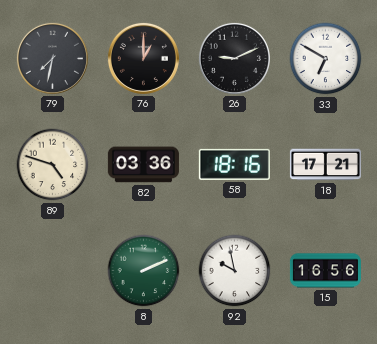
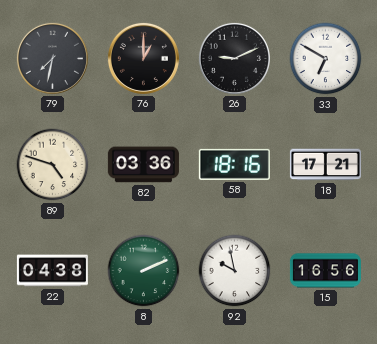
22: none -> 04:38
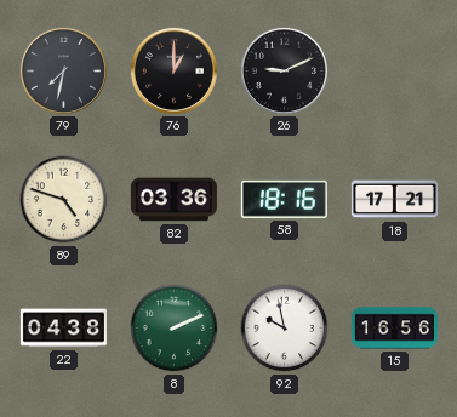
33: 6:50 -> none
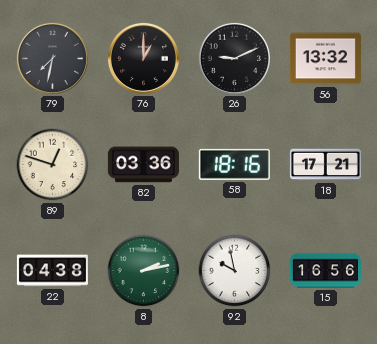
56: none -> 13:32
89: 4:48 -> 12:48
8: 2:11 -> 2:13
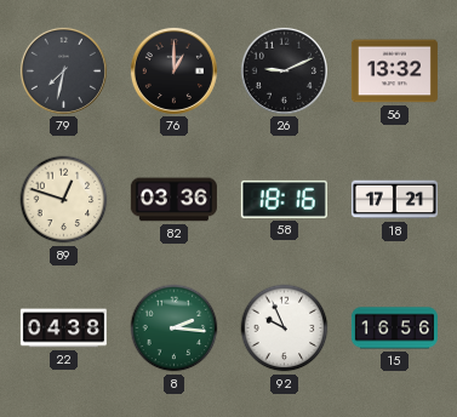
8: 2:13 -> 2:16
92: 9:58 -> 9:56
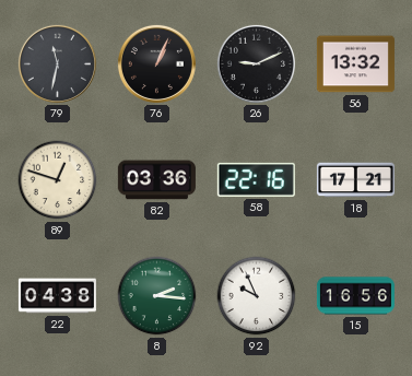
79: 7:32 -> 11:32
76: 1:00 -> 1:04
58: 18:16 -> 22:16
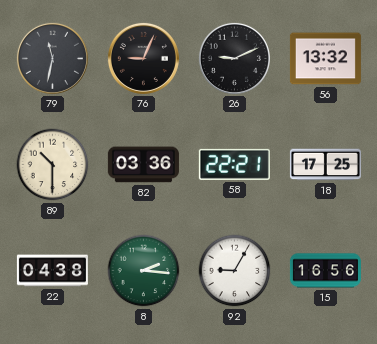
76: 1:04 -> 9:04
89: 12:48 -> 10:30
58: 22:16 -> 22:21
18: 17:21 -> 17:25
92: 9:56 -> 9:05
